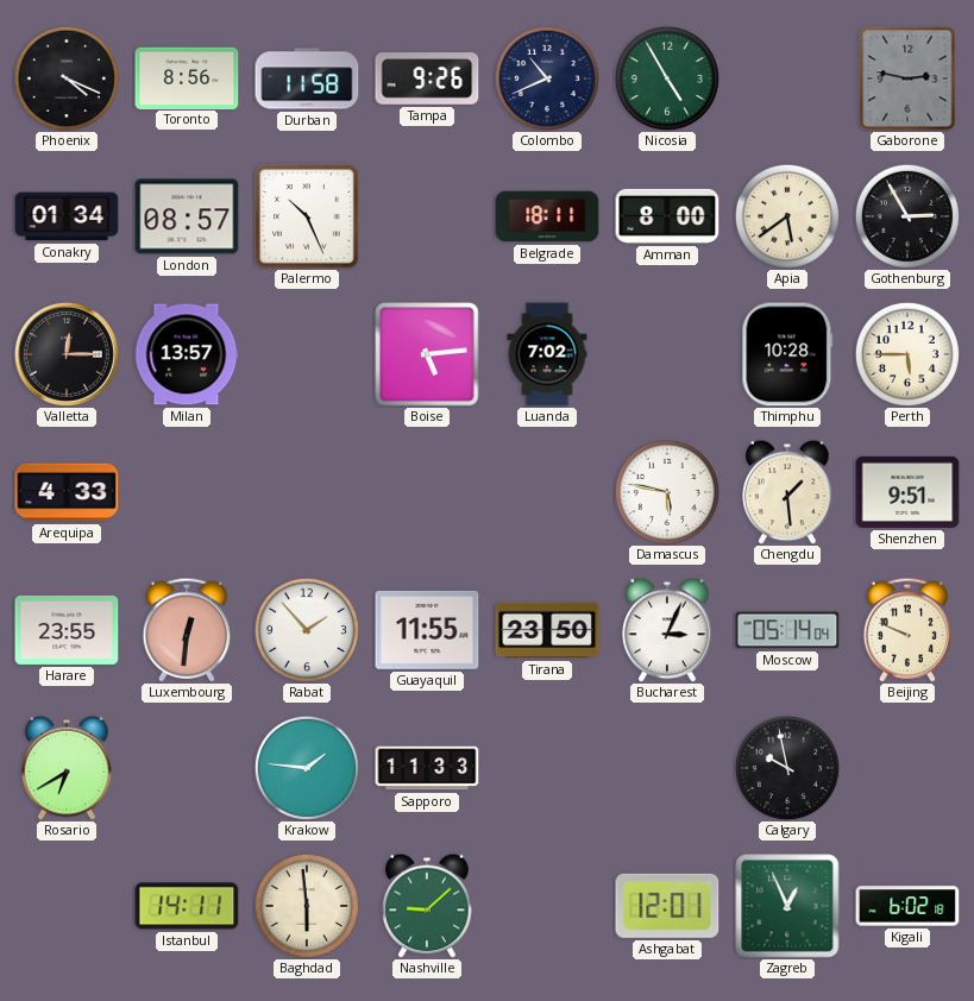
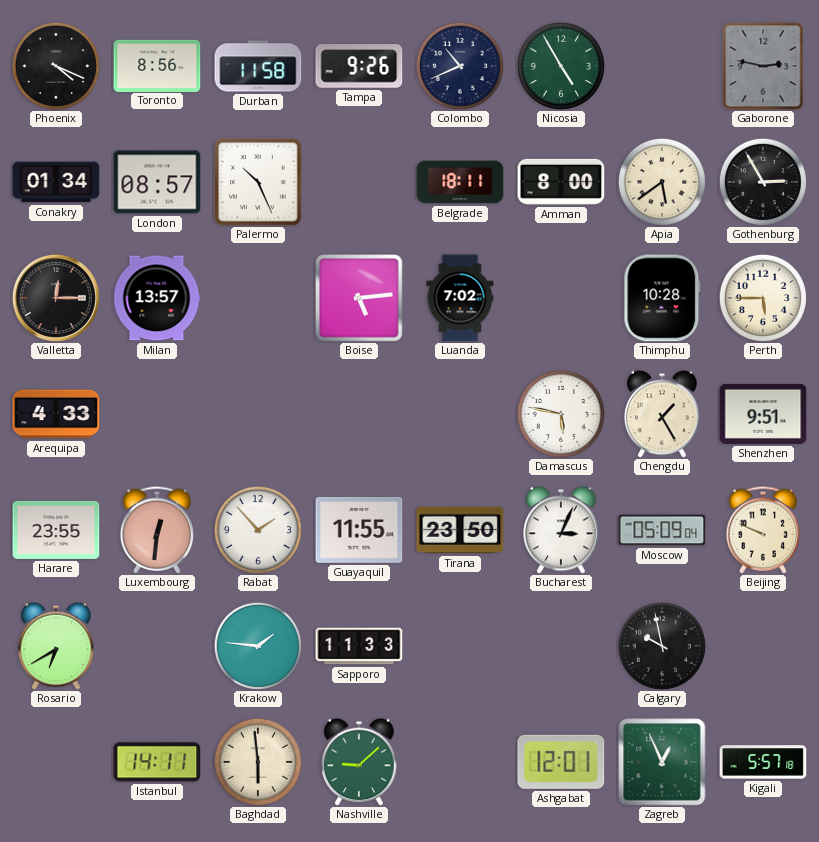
Chengdu: 1:29 -> 1:25
Moscow: 05:14 -> 05:09
Kigali: 6:02 -> 5:57
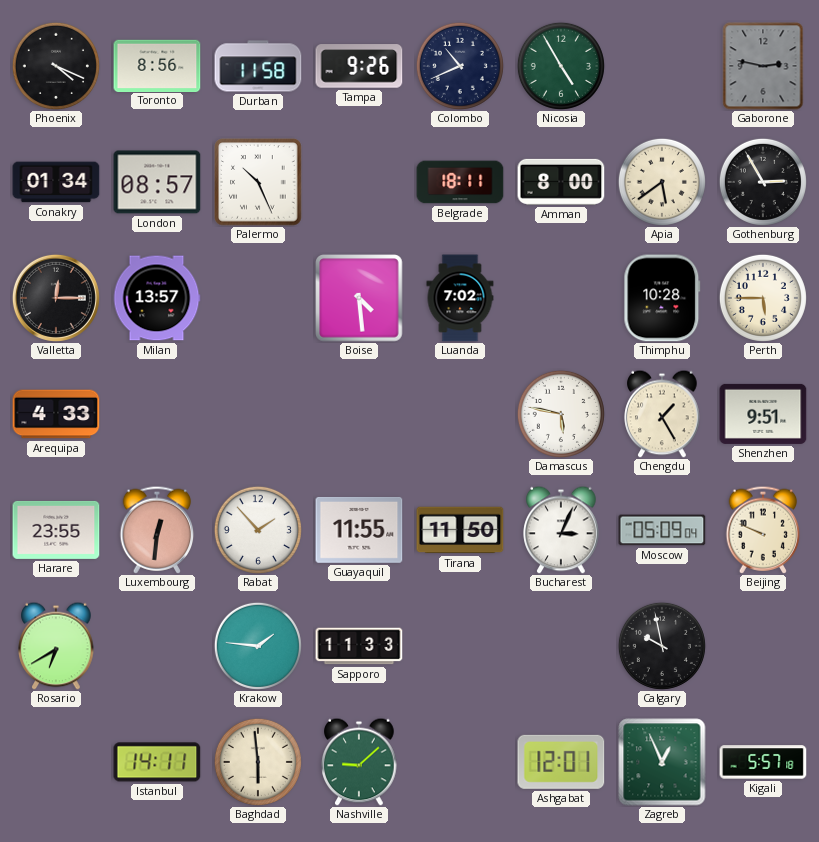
Boise: 5:14 -> 4:29
Tirana: 23:50 -> 11:50
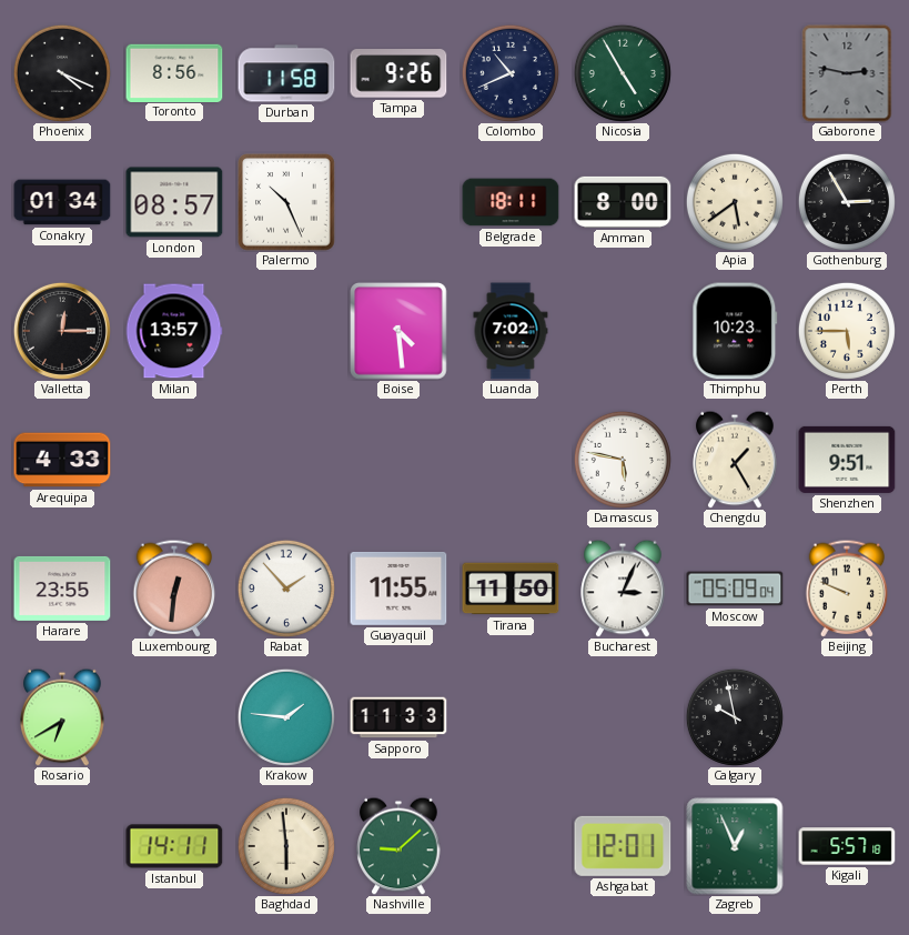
Thimphu: 10:28 -> 10:23
